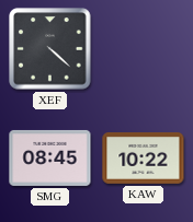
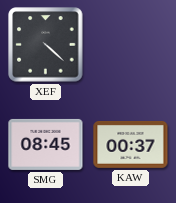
KAW: 10:22 -> 00:37
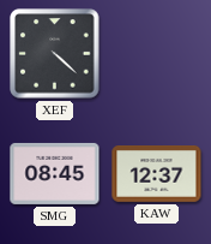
KAW: 00:37 -> 12:37
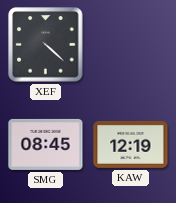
KAW: 12:37 -> 12:19
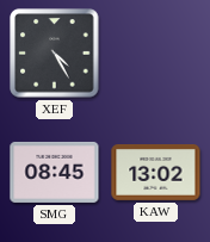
XEF: 4:22 -> 4:25
KAW: 12:19 -> 13:02
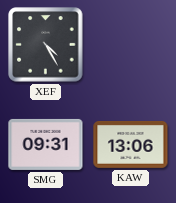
SMG: 08:45 -> 09:31
KAW: 13:02 -> 13:06
